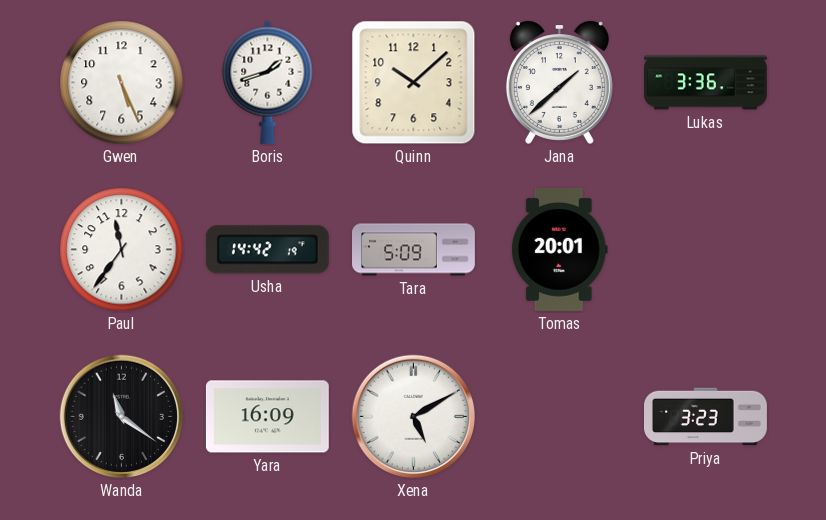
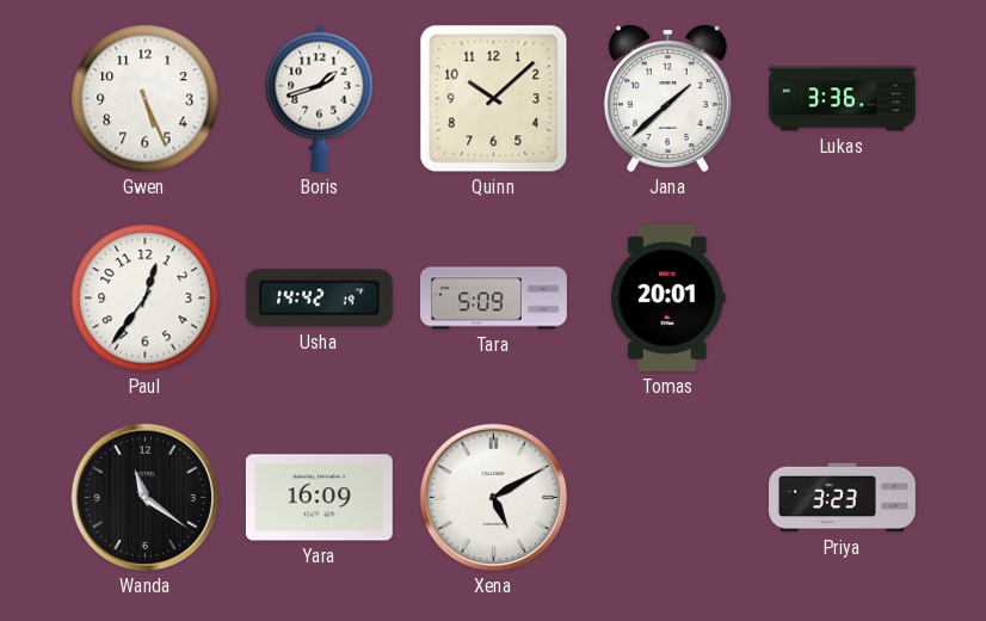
Paul: 11:36 -> 12:36
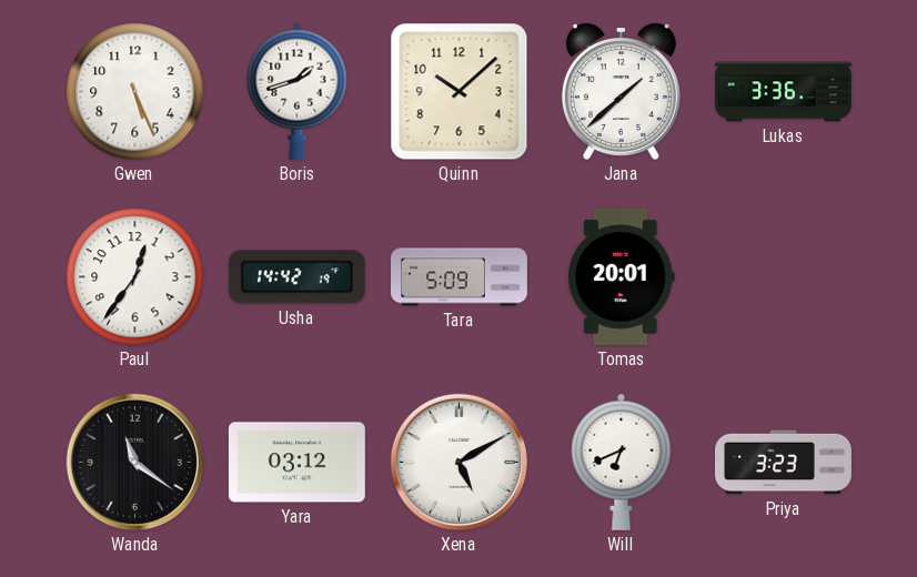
Yara: 16:09 -> 03:12
Will: none -> 6:41
